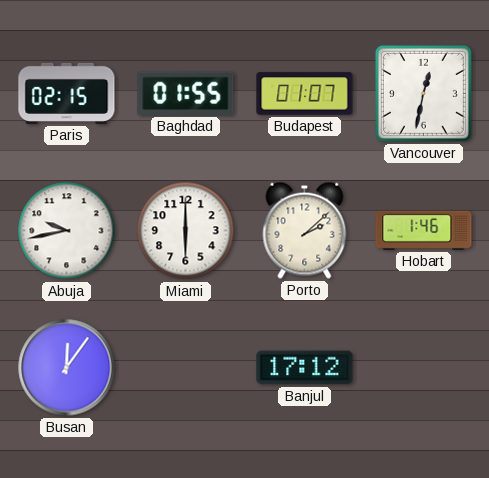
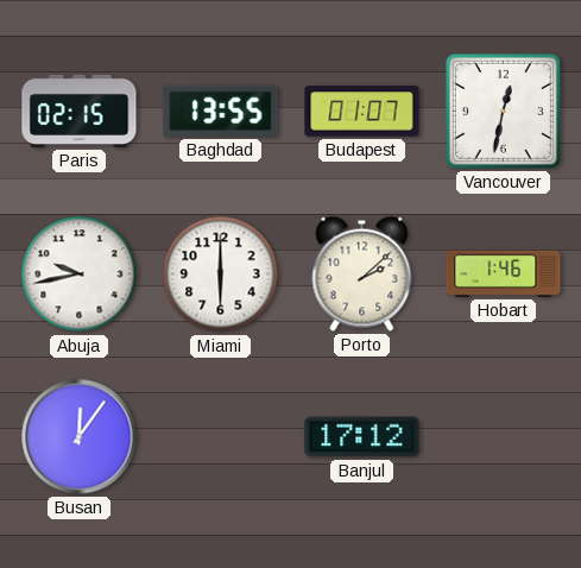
Baghdad: 01:55 -> 13:55
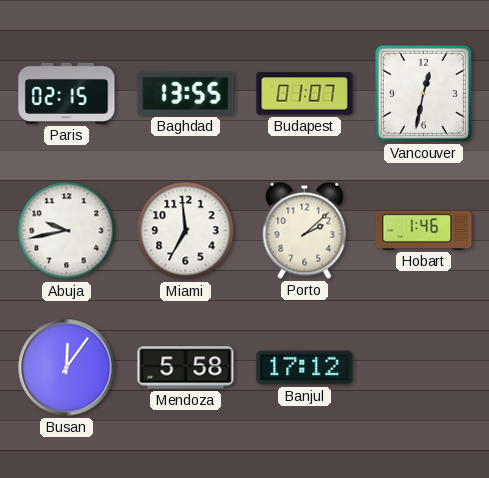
Miami: 6:00 -> 6:59
Mendoza: none -> 5:58
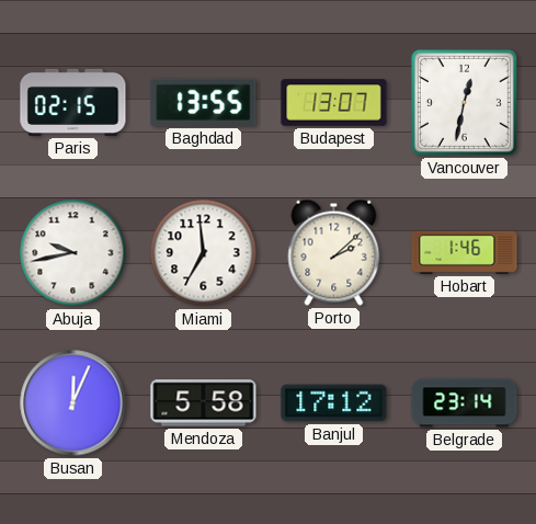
Budapest: 01:07 -> 13:07
Busan: 12:06 -> 12:04
Belgrade: none -> 23:14
